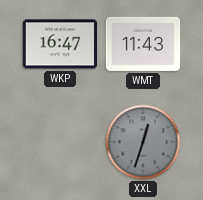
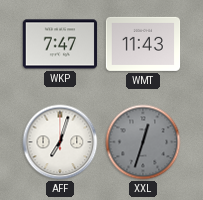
WKP: 16:47 -> 7:47
AFF: none -> 7:03
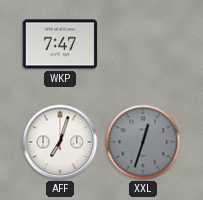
WMT: 11:43 -> none
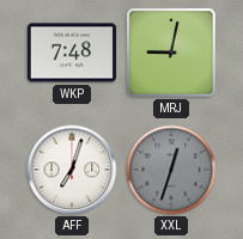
WKP: 7:47 -> 7:48
MRJ: none -> 9:02
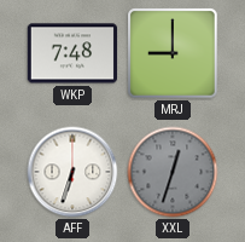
MRJ: 9:02 -> 9:00
AFF: 7:03 -> 6:33
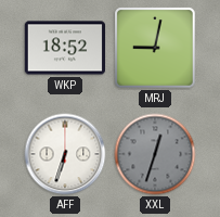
WKP: 7:48 -> 18:52
MRJ: 9:00 -> 9:02
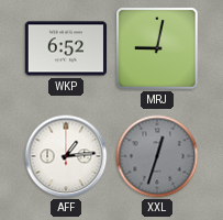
WKP: 18:52 -> 6:52
AFF: 6:33 -> 1:14
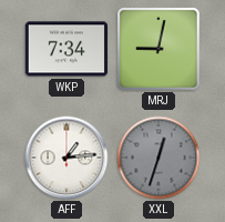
WKP: 6:52 -> 7:34
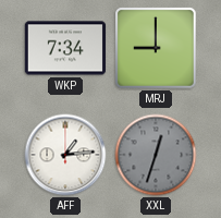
MRJ: 9:02 -> 9:00
